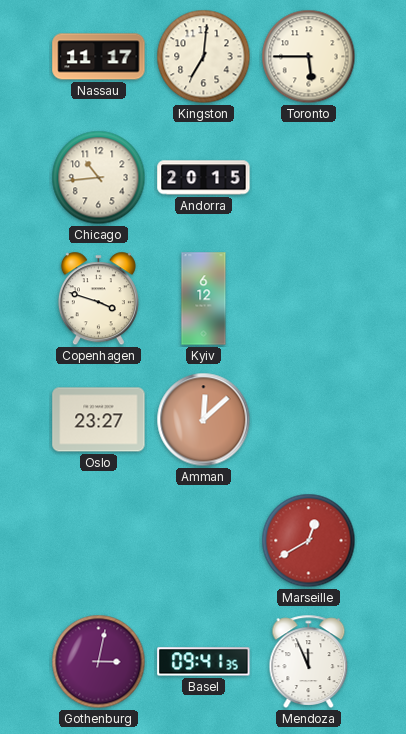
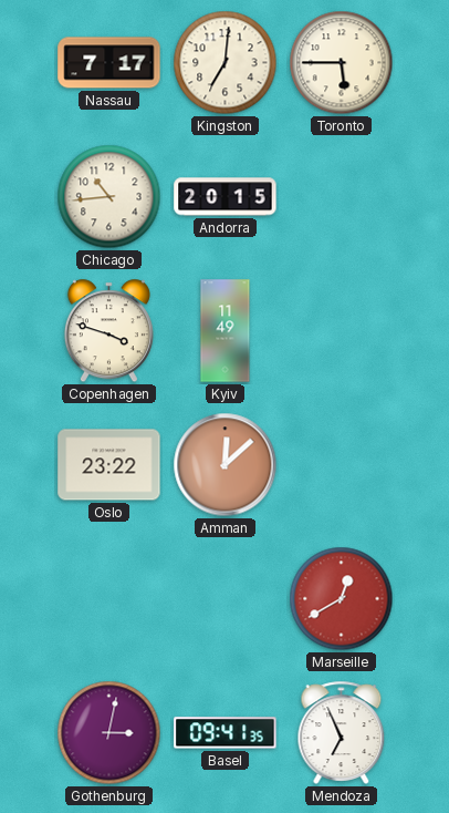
Nassau: 11:17 -> 7:17
Kyiv: 6:12 -> 11:49
Oslo: 23:27 -> 23:22
Mendoza: 11:56 -> 6:56
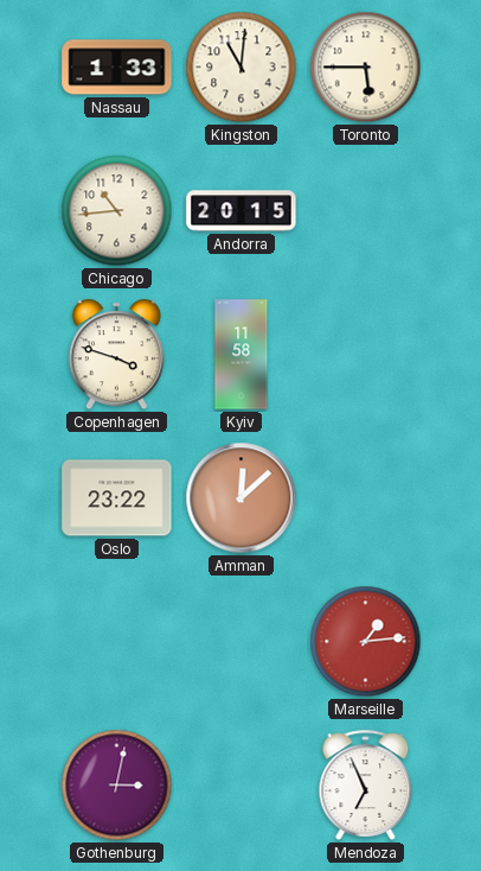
Nassau: 7:17 -> 1:33
Kingston: 7:01 -> 11:01
Kyiv: 11:49 -> 11:58
Marseille: 12:40 -> 1:14
Basel: 09:41 -> none
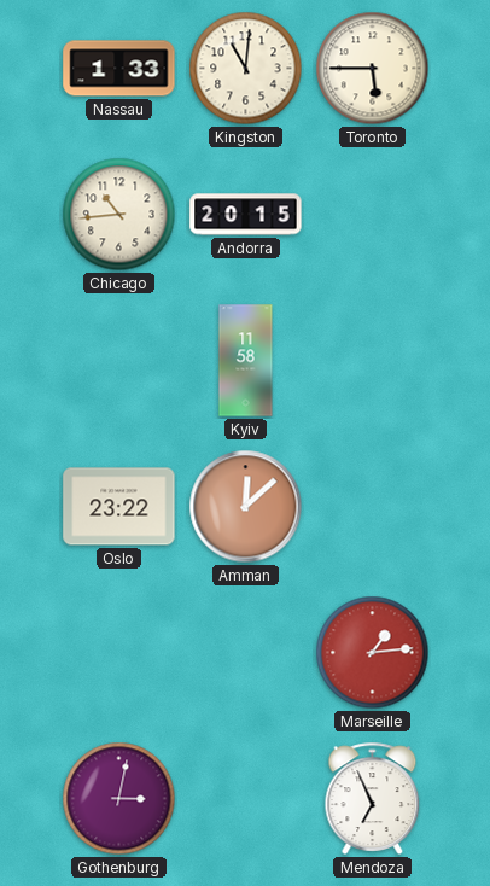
Copenhagen: 3:48 -> none
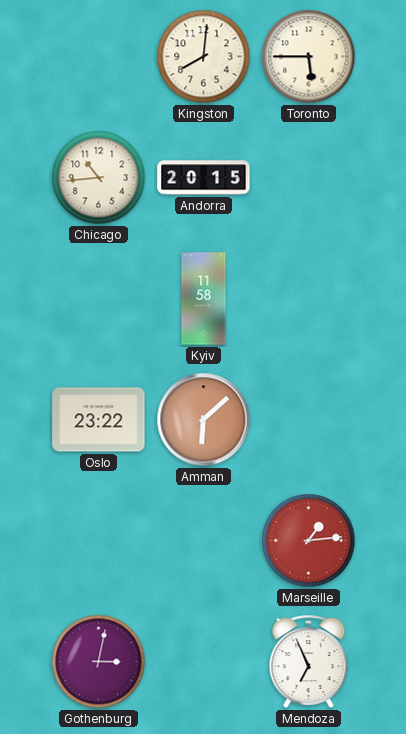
Nassau: 1:33 -> none
Kingston: 11:01 -> 8:01
Amman: 12:08 -> 6:08
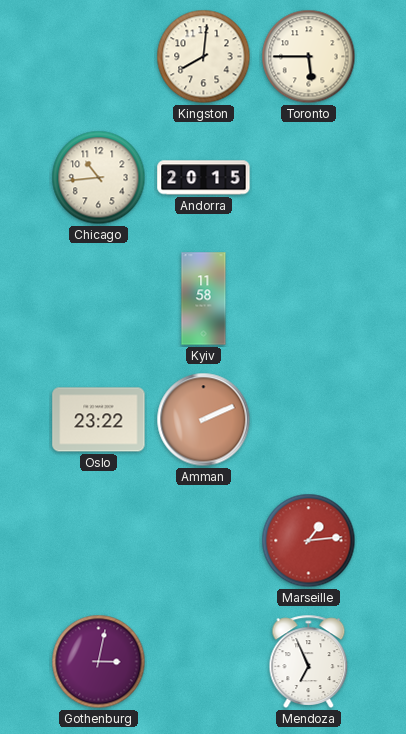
Amman: 6:08 -> 2:11
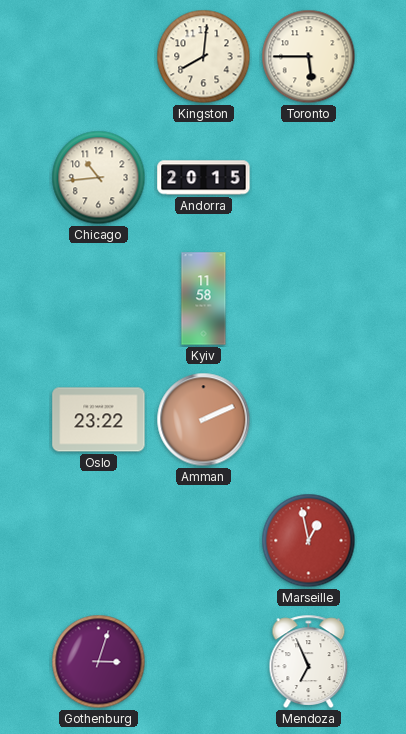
Marseille: 1:14 -> 12:58
Gothenburg: 3:02 -> 3:03
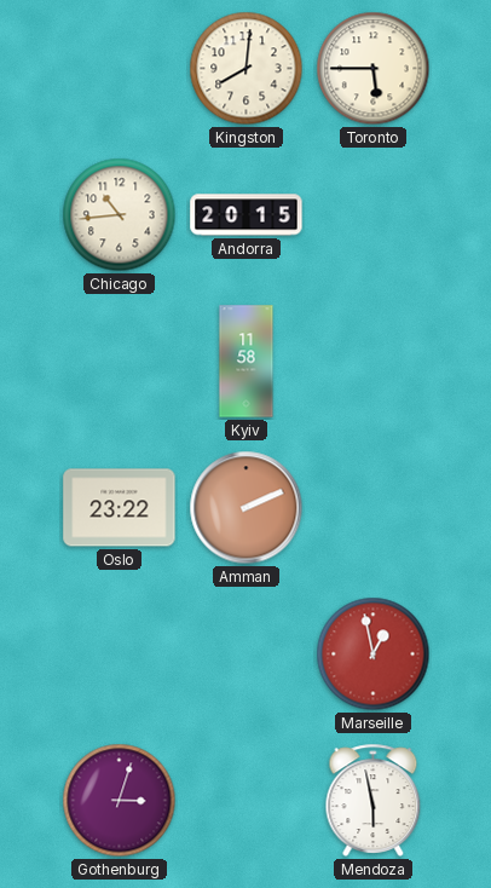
Mendoza: 6:56 -> 5:58
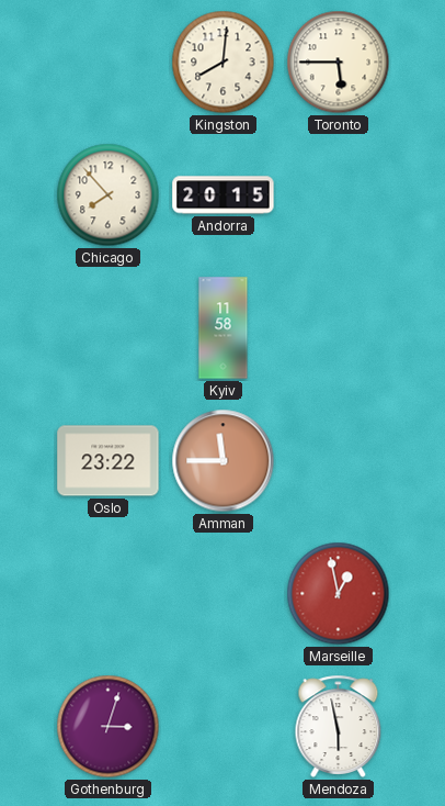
Chicago: 10:44 -> 7:53
Amman: 2:11 -> 11:45
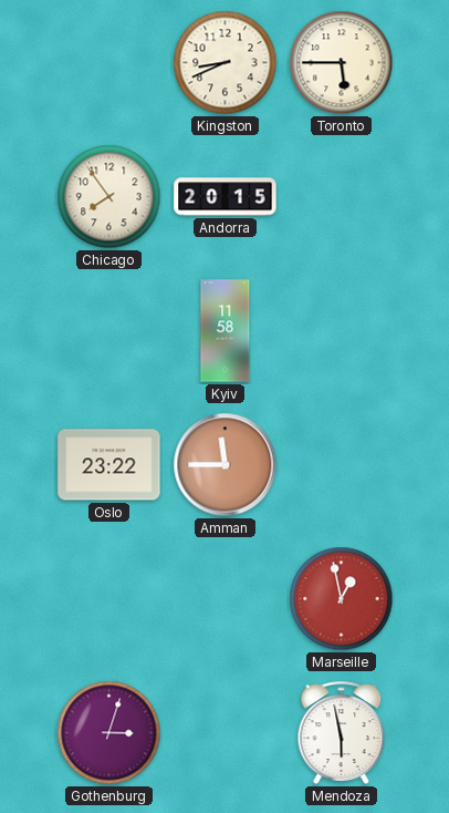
Kingston: 8:01 -> 8:41
Chicago: 7:53 -> 7:54
